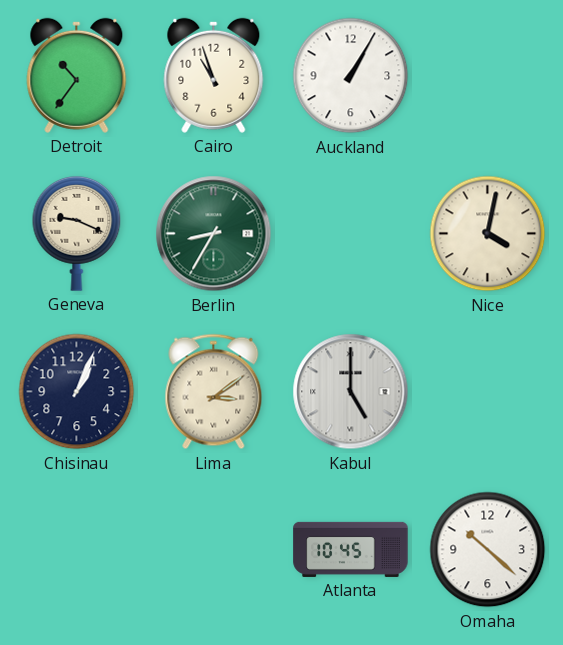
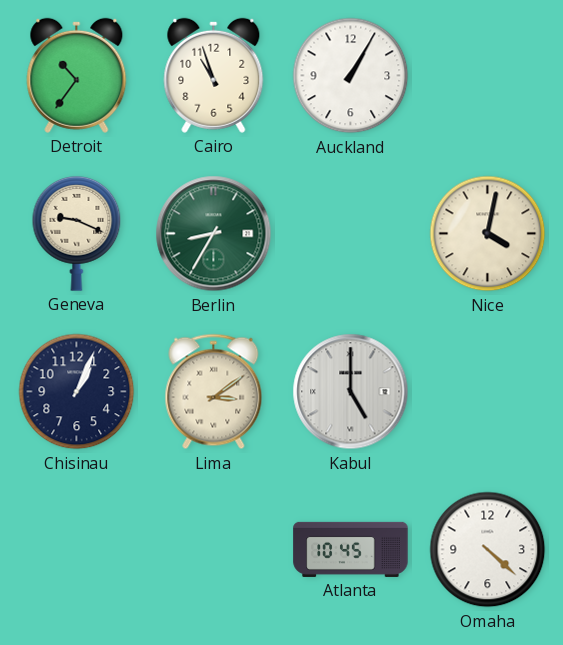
Omaha: 10:22 -> 4:22
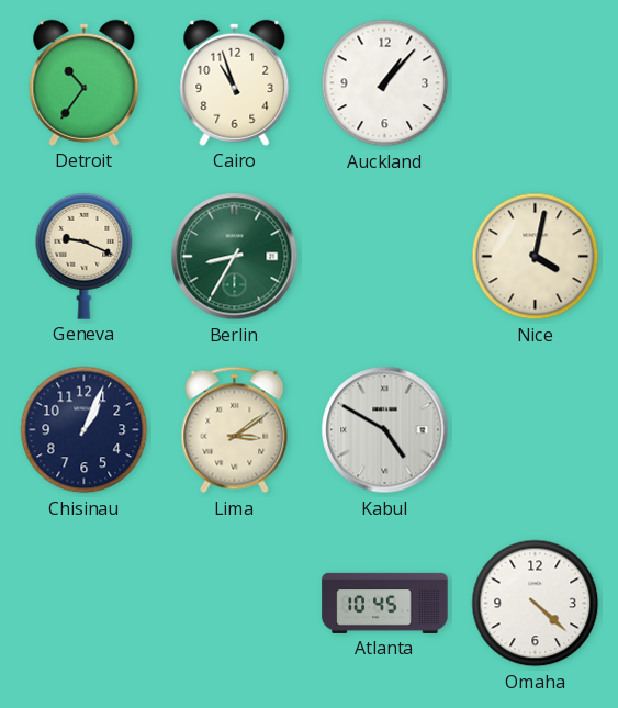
Auckland: 1:05 -> 1:07
Kabul: 5:00 -> 4:50
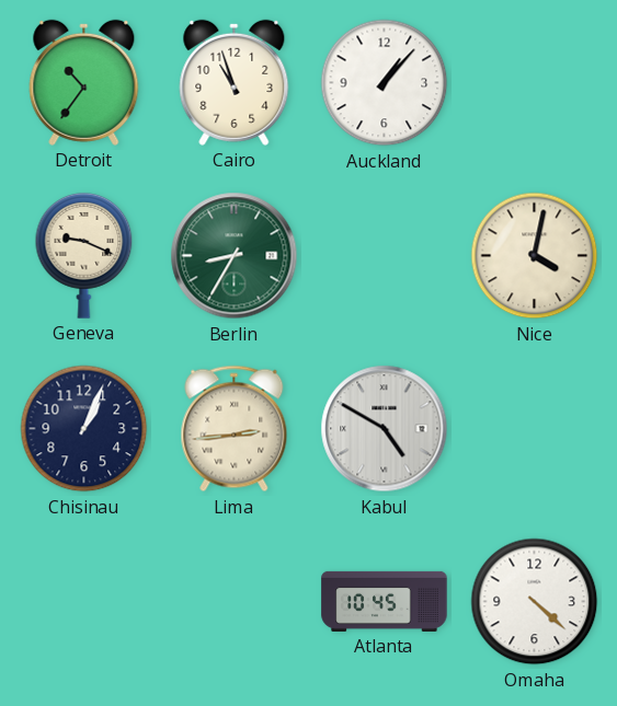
Lima: 3:09 -> 2:44
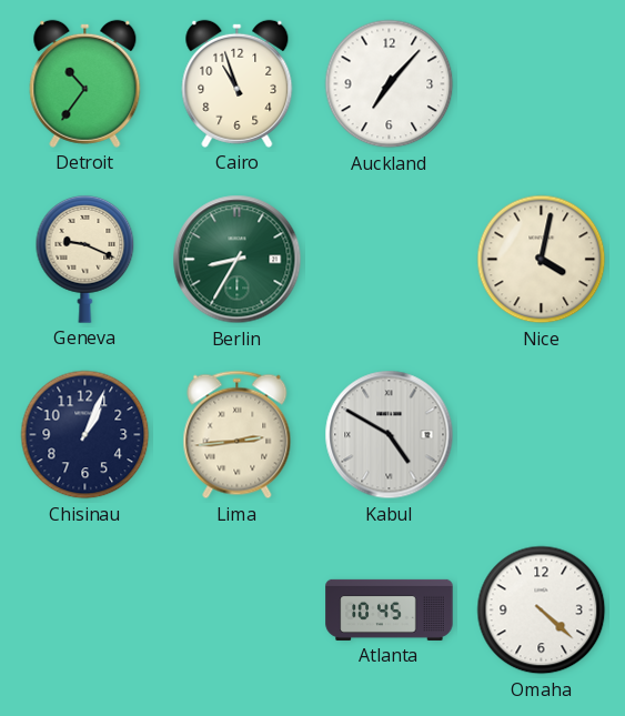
Auckland: 1:07 -> 7:07
